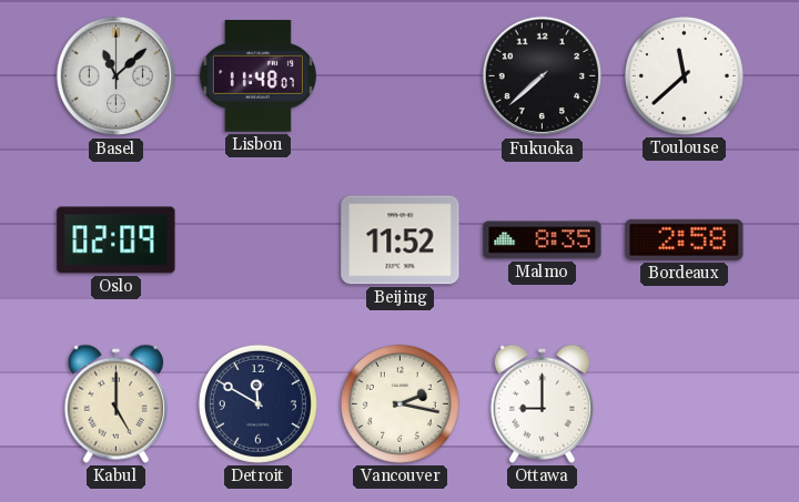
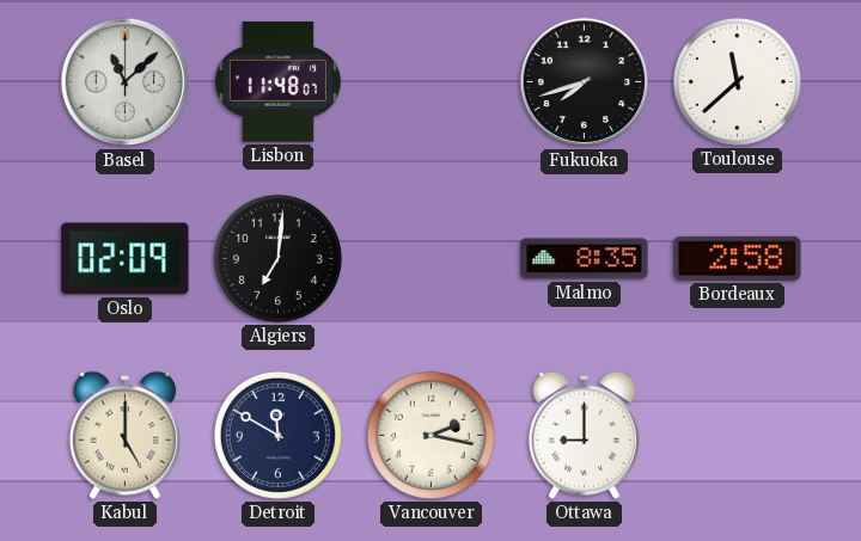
Fukuoka: 7:38 -> 7:42
Algiers: none -> 7:01
Beijing: 11:52 -> none
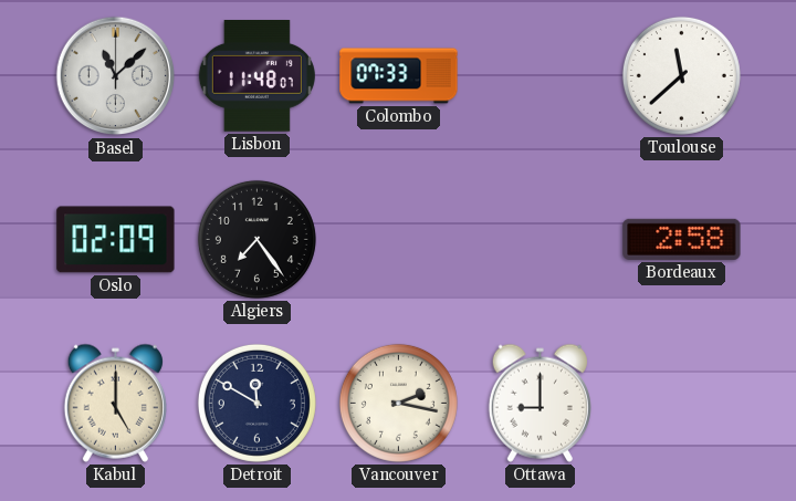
Colombo: none -> 07:33
Fukuoka: 7:42 -> none
Algiers: 7:01 -> 7:24
Malmo: 8:35 -> none
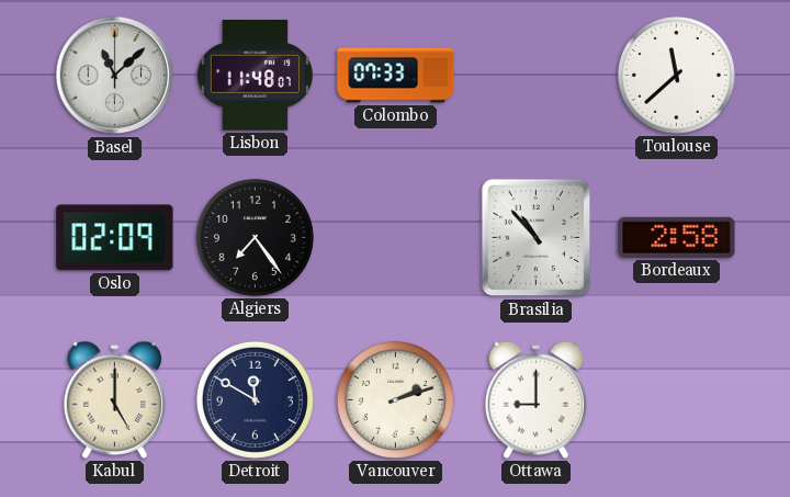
Brasilia: none -> 10:53
Vancouver: 2:17 -> 2:12
